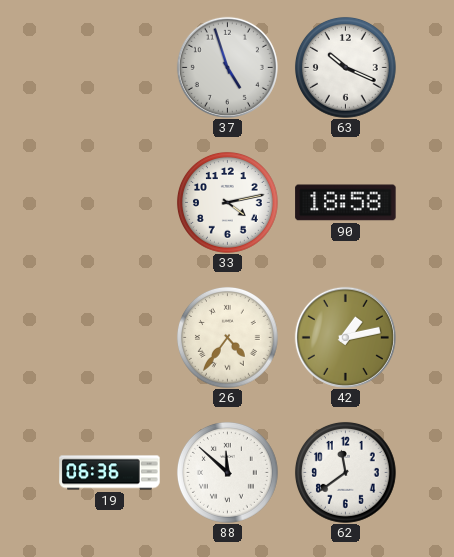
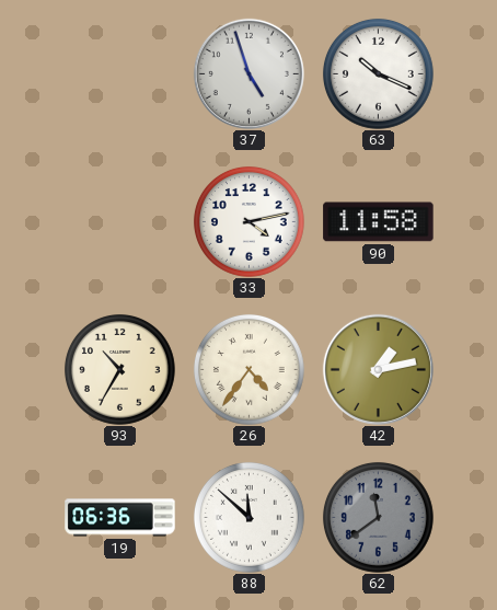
90: 18:58 -> 11:58
93: none -> 10:35
62 dial: white -> grey
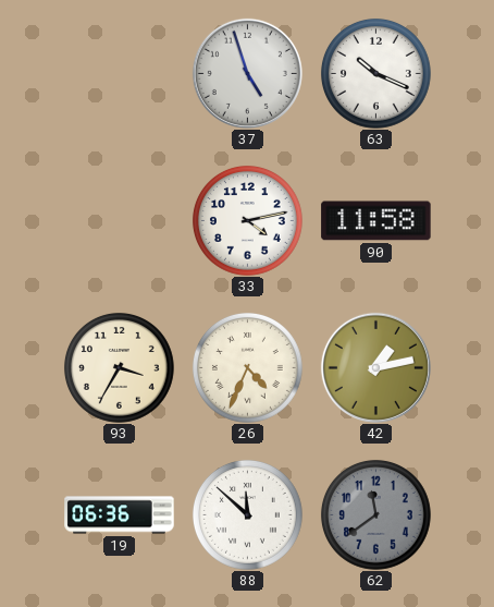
93: 10:35 -> 3:35
26: 4:36 -> 4:34
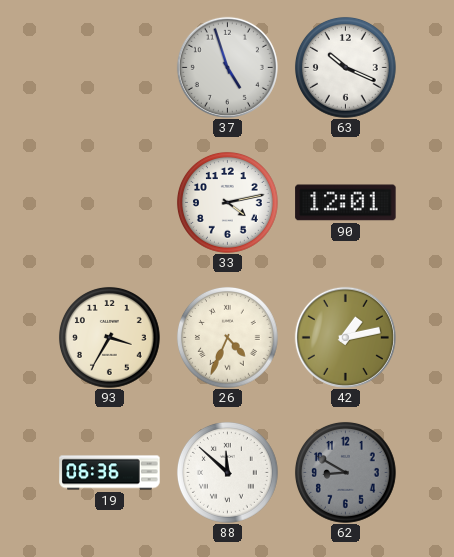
90: 11:58 -> 12:01
62: 11:39 -> 8:50
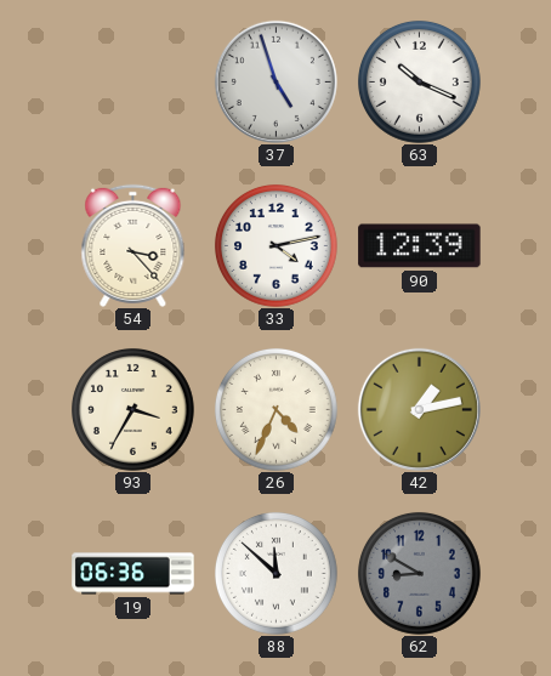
54: none -> 3:23
90: 12:01 -> 12:39
